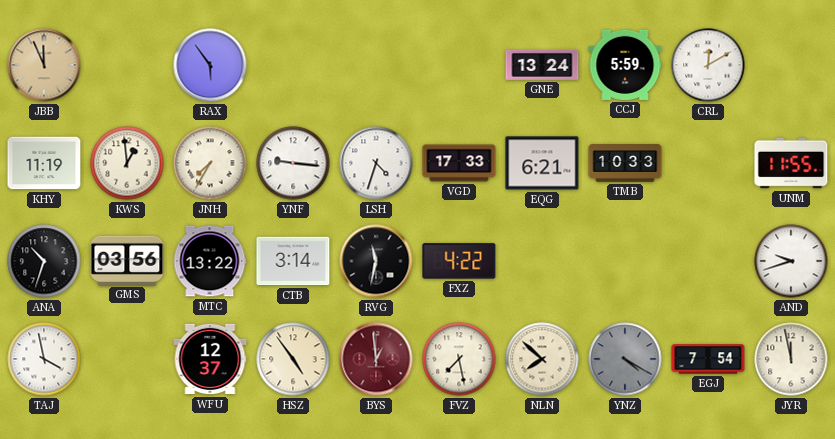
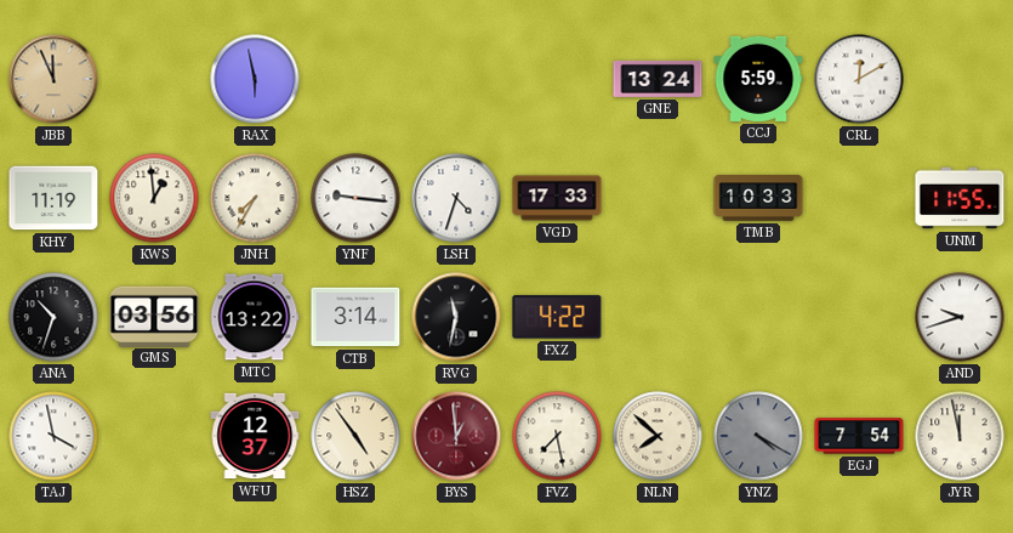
RAX: 5:54 -> 5:58
EQG: 6:21 -> none
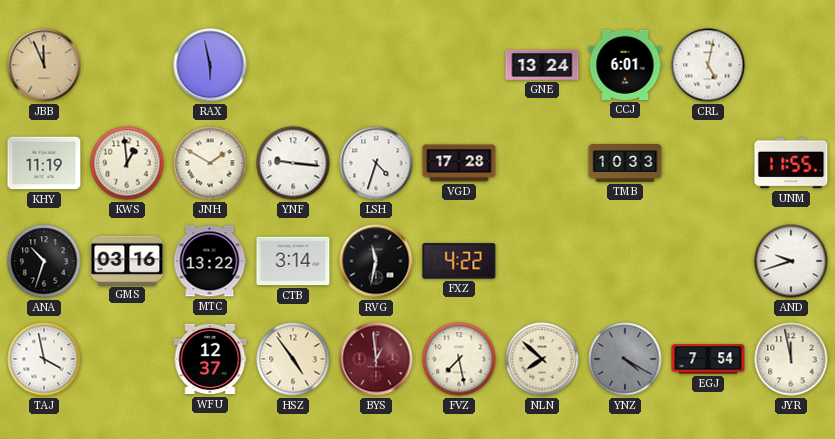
CCJ: 5:59 -> 6:01
CRL: 12:10 -> 5:02
JNH: 7:35 -> 1:50
VGD: 17:33 -> 17:28
GMS: 03:56 -> 03:16
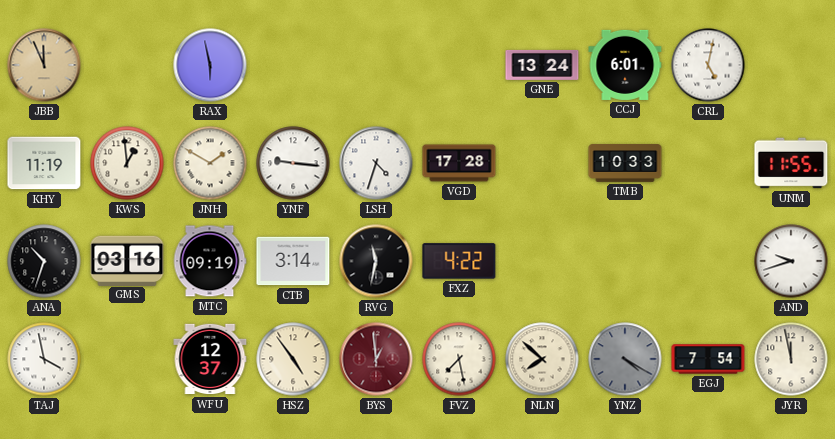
MTC: 13:22 -> 09:19
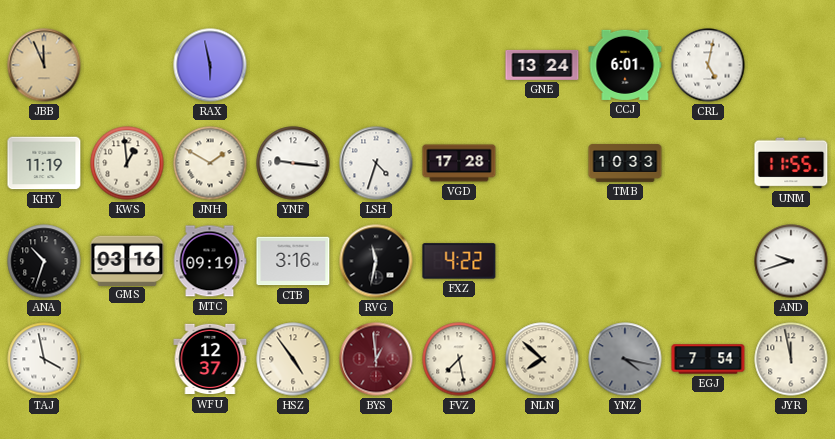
CTB: 3:14 -> 3:16
YNZ: 4:20 -> 4:17
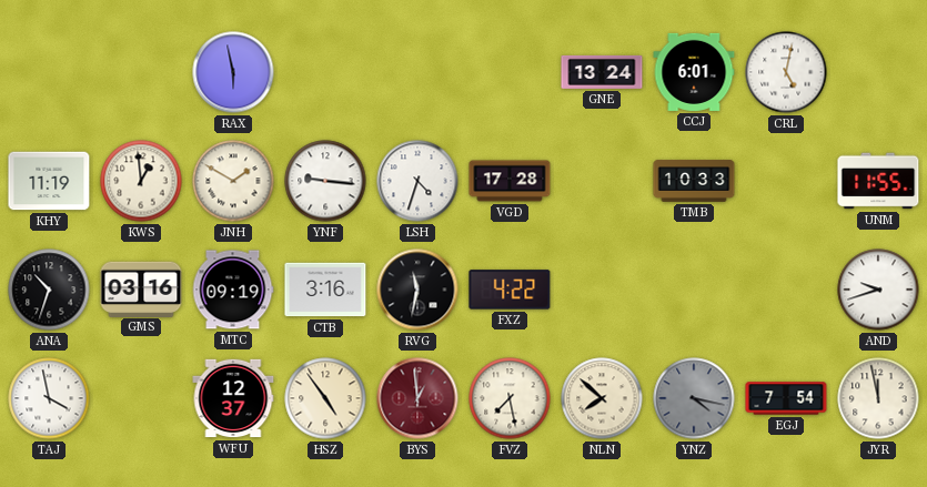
JBB: 11:56 -> none
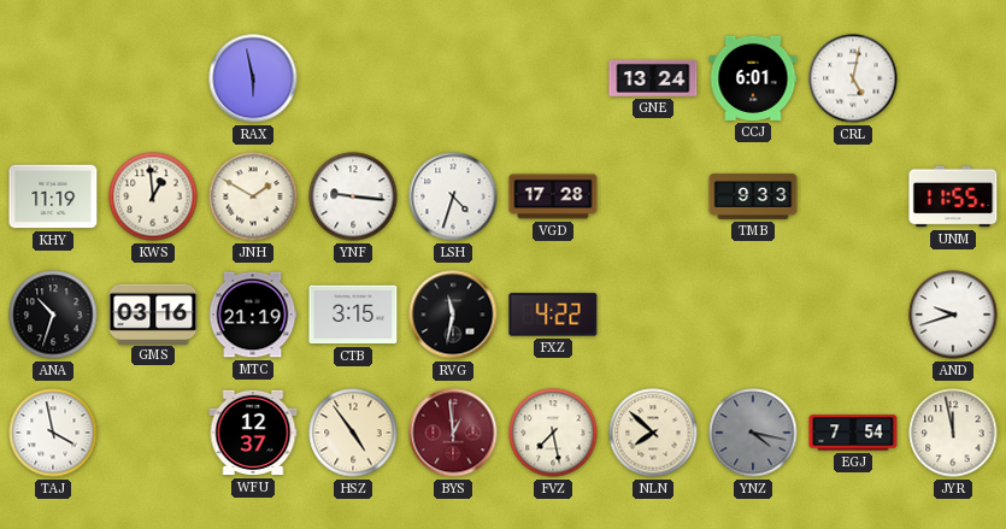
TMB: 10:33 -> 9:33
MTC: 09:19 -> 21:19
CTB: 3:16 -> 3:15
